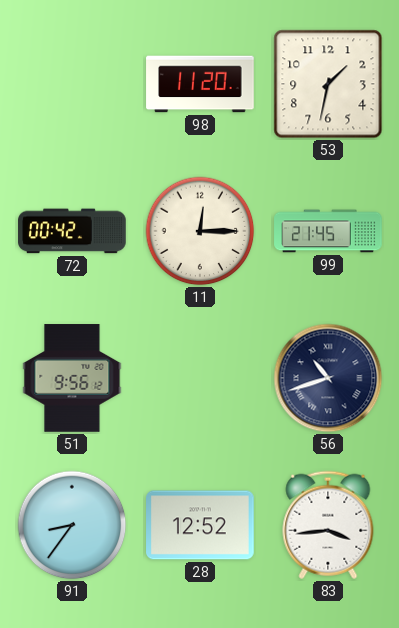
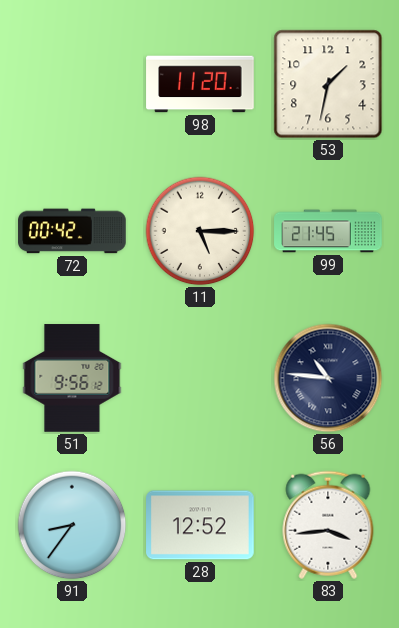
11: 12:15 -> 5:15
56: 10:42 -> 10:46
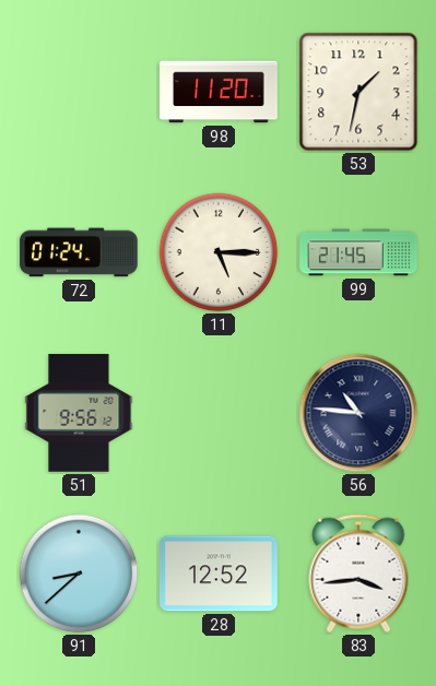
72: 00:42 -> 01:24
91: 8:36 -> 8:38
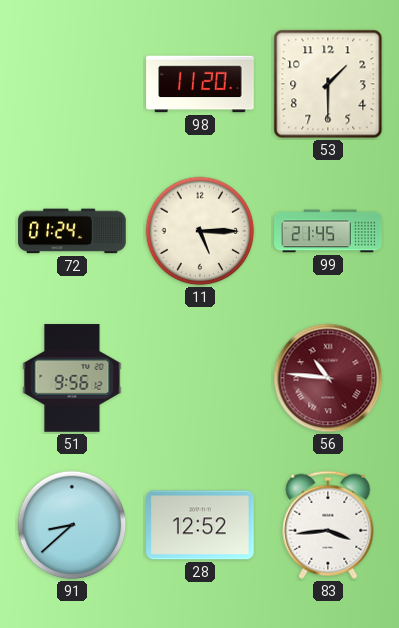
53: 1:32 -> 1:30
56 dial: navy -> burgundy
